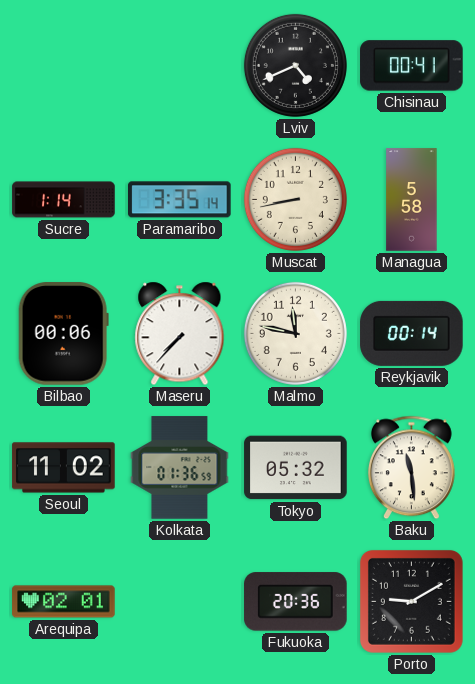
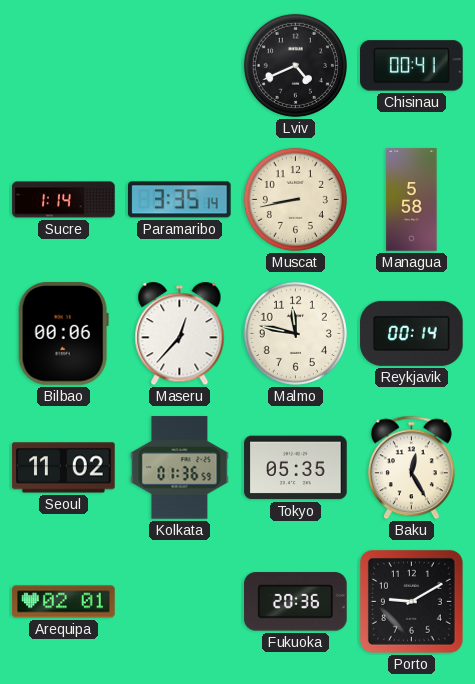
Maseru: 7:37 -> 12:37
Tokyo: 05:32 -> 05:35
Baku: 11:29 -> 12:25
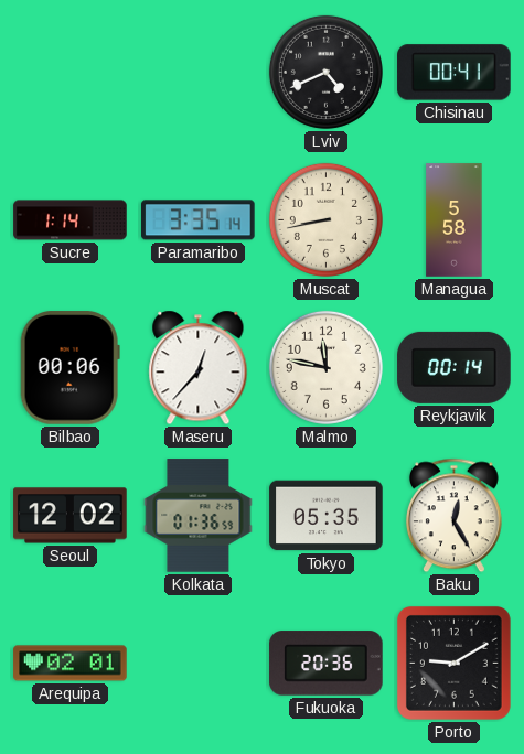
Seoul: 11:02 -> 12:02
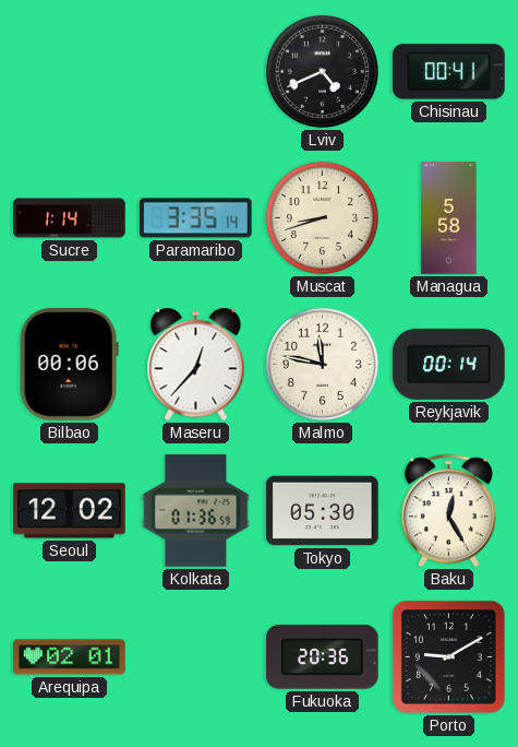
Muscat: 8:43 -> 8:42
Tokyo: 05:35 -> 05:30
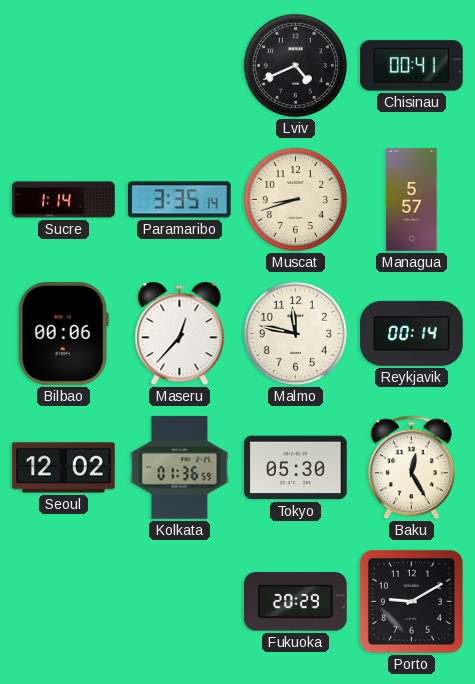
Managua: 5:58 -> 5:57
Arequipa: 02:01 -> none
Fukuoka: 20:36 -> 20:29
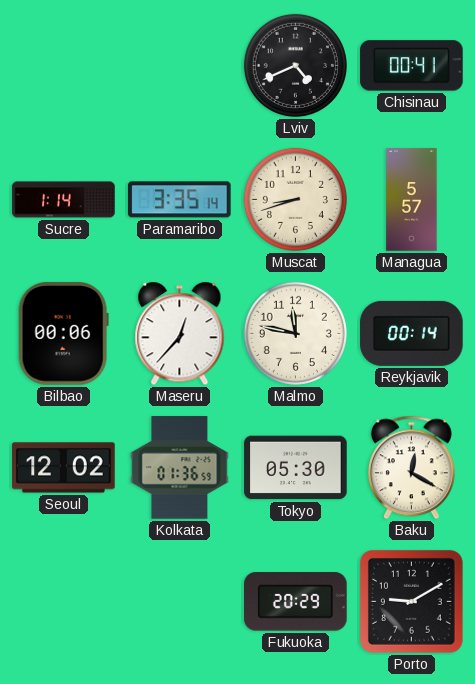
Baku: 12:25 -> 12:20
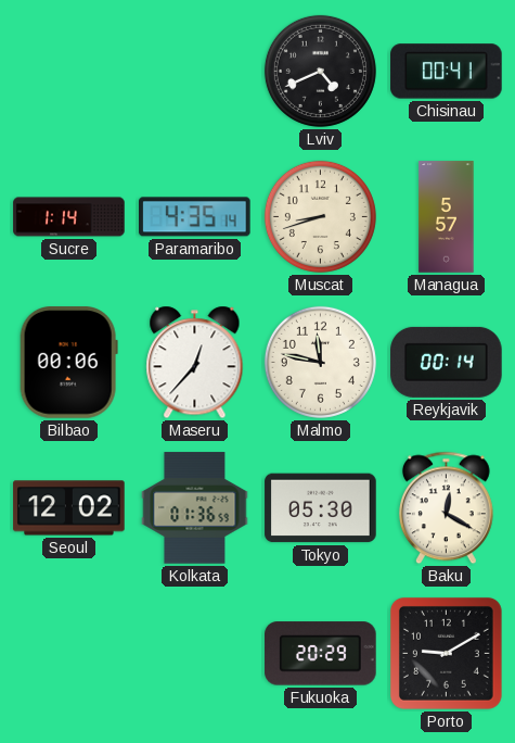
Paramaribo: 3:35 -> 4:35
